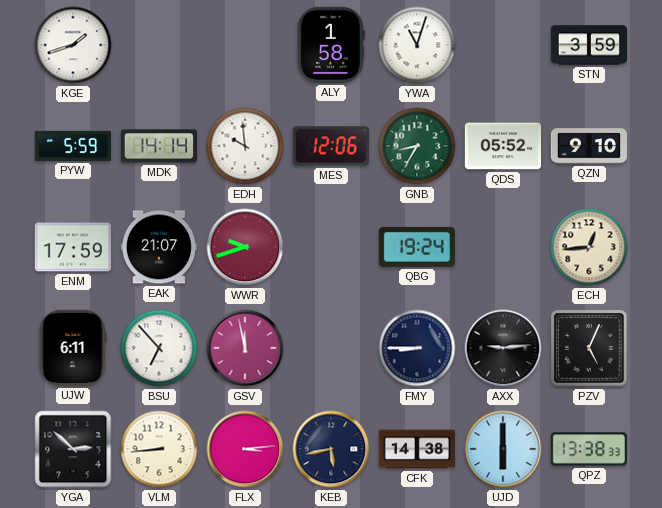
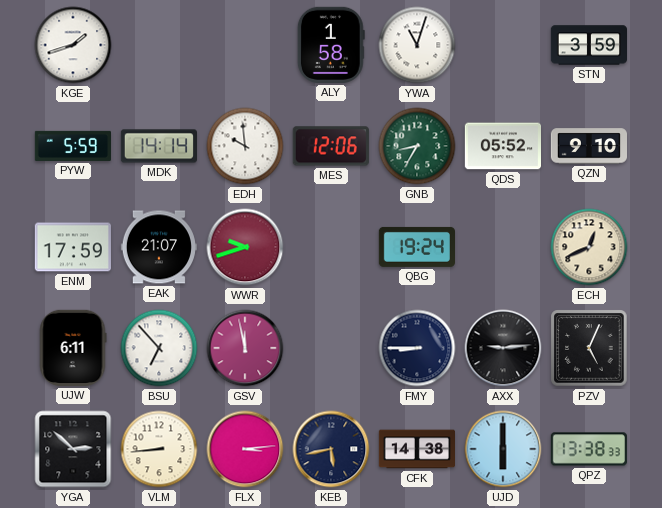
ECH: 12:44 -> 12:41
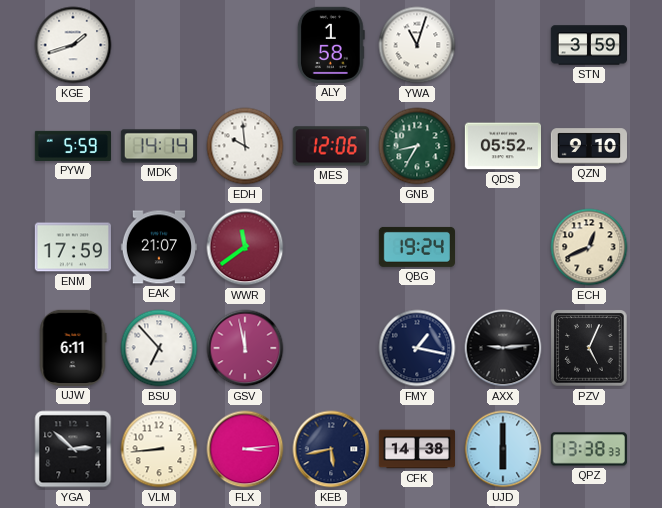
WWR: 9:42 -> 11:39
FMY: 8:45 -> 1:17
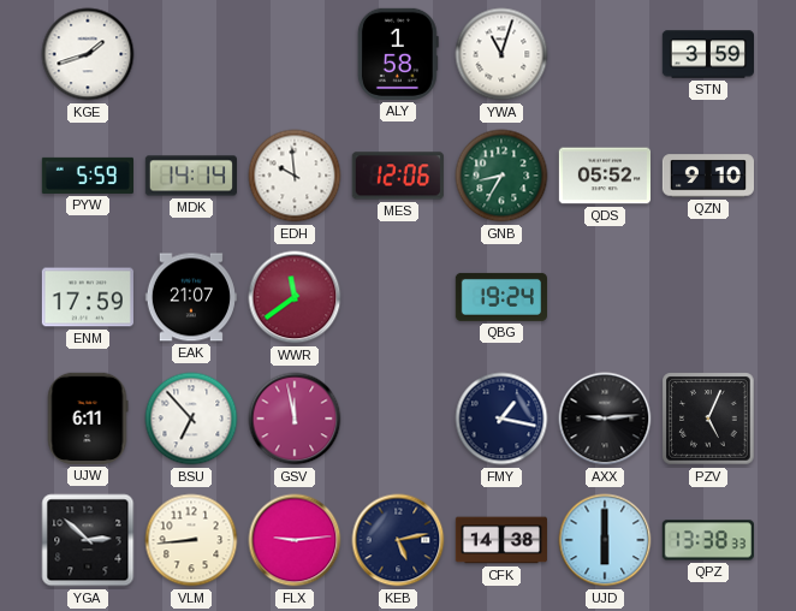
ECH: 12:41 -> none
FLX: 3:14 -> 9:14
KEB: 5:43 -> 5:13
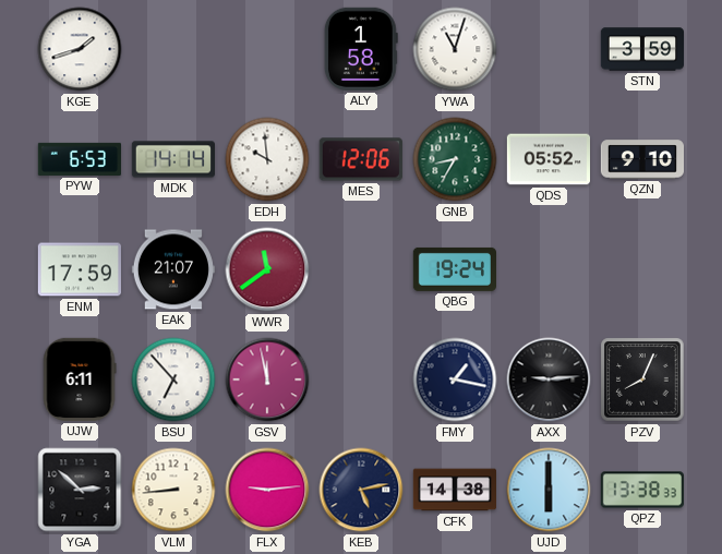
PYW: 5:59 -> 6:53
PZV: 5:04 -> 8:04
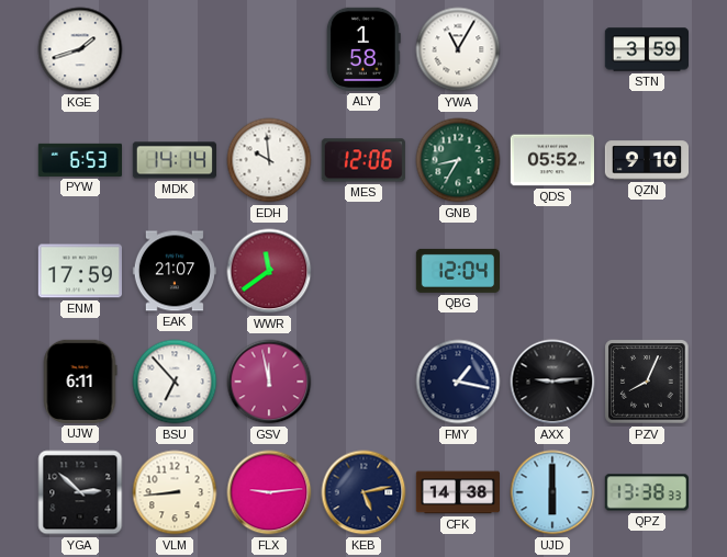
YWA: 11:03 -> 11:05
QBG: 19:24 -> 12:04
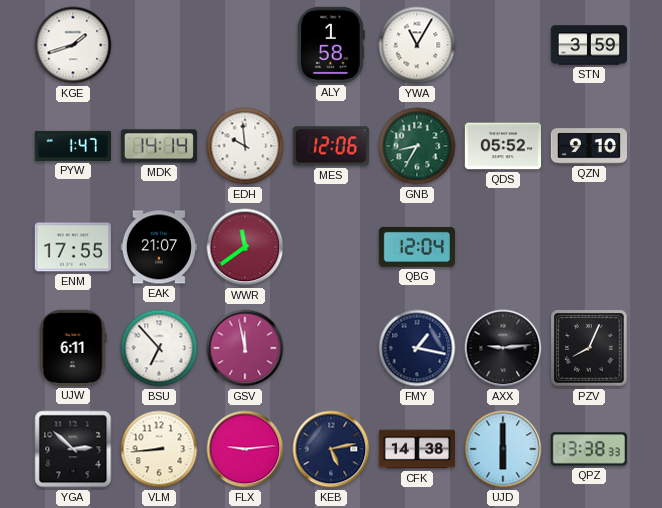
PYW: 6:53 -> 1:47
ENM: 17:59 -> 17:55
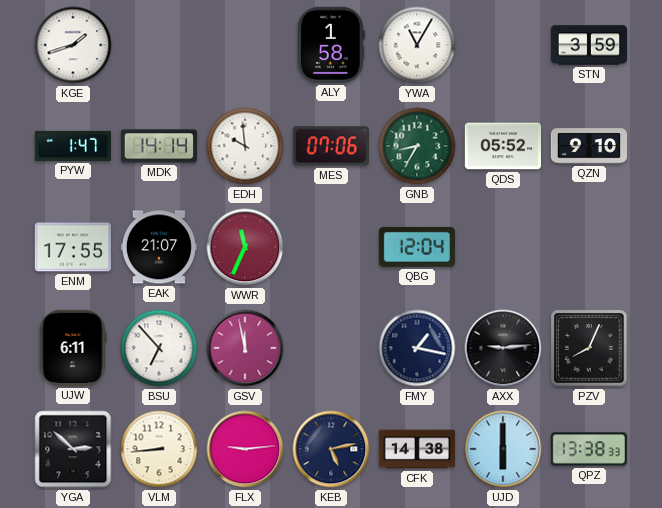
MES: 12:06 -> 07:06
WWR: 11:39 -> 11:34
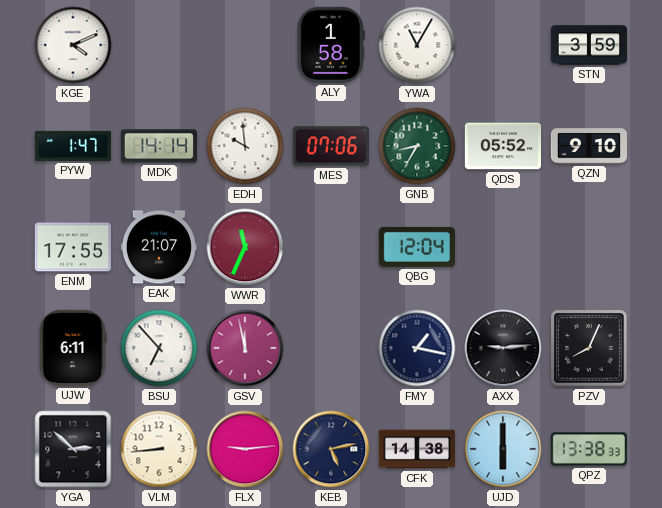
KGE: 1:42 -> 4:11
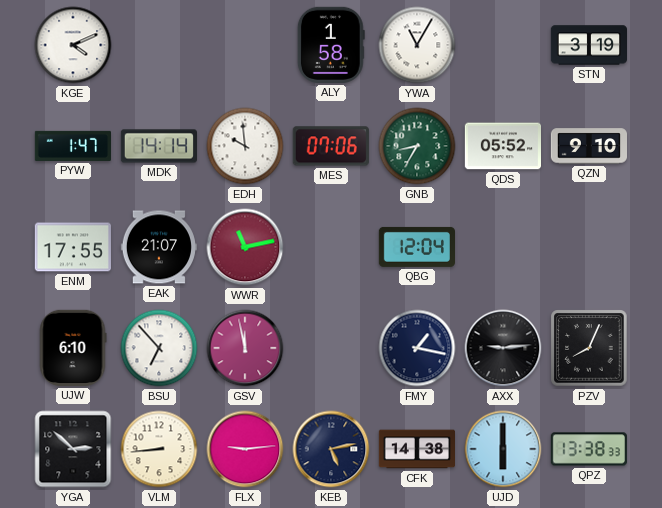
STN: 3:59 -> 3:19
WWR: 11:34 -> 11:13
UJW: 6:11 -> 6:10
